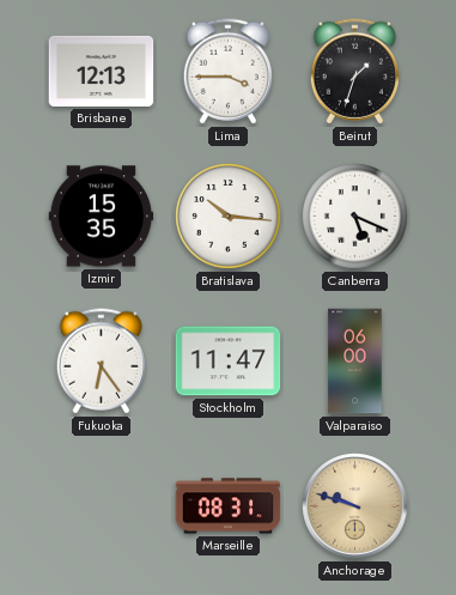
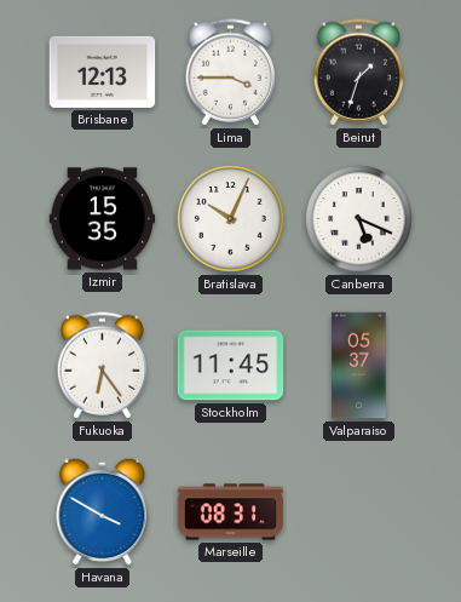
Bratislava: 10:16 -> 10:04
Stockholm: 11:47 -> 11:45
Valparaiso: 06:00 -> 05:37
Havana: none -> 3:50
Anchorage: 9:48 -> none
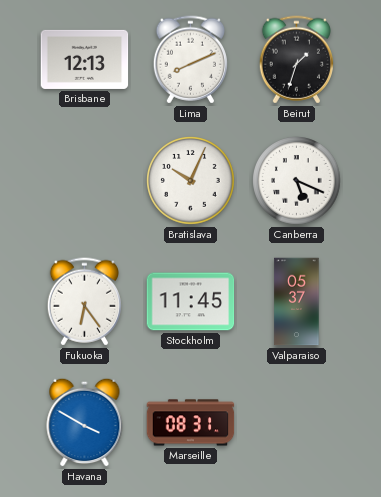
Lima: 3:45 -> 8:11
Izmir: 15:35 -> none
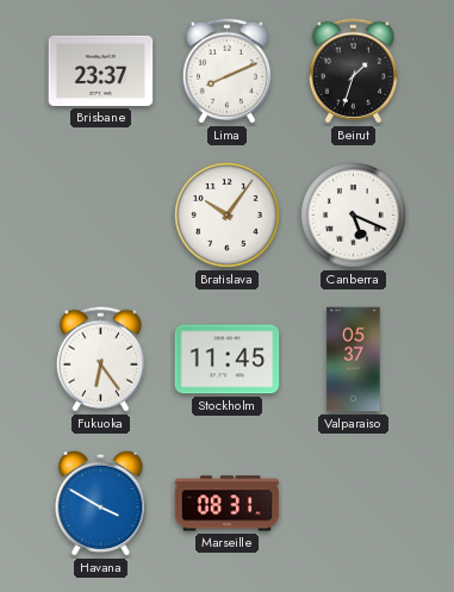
Brisbane: 12:13 -> 23:37
Bratislava: 10:04 -> 10:06
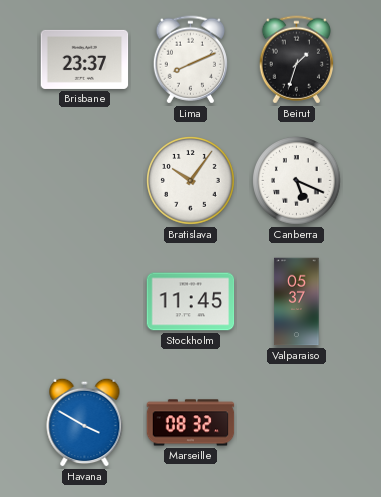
Fukuoka: 6:24 -> none
Marseille: 08:31 -> 08:32
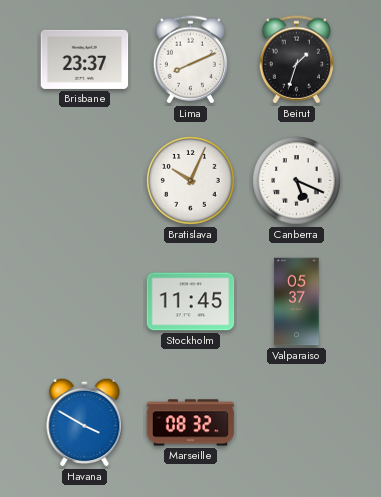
Bratislava: 10:06 -> 10:04
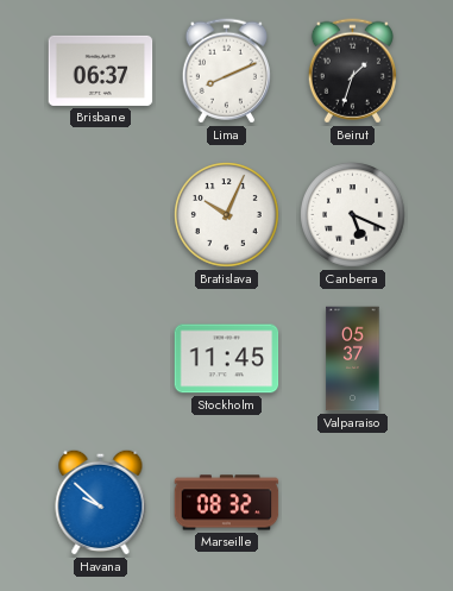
Brisbane: 23:37 -> 06:37
Havana: 3:50 -> 9:52
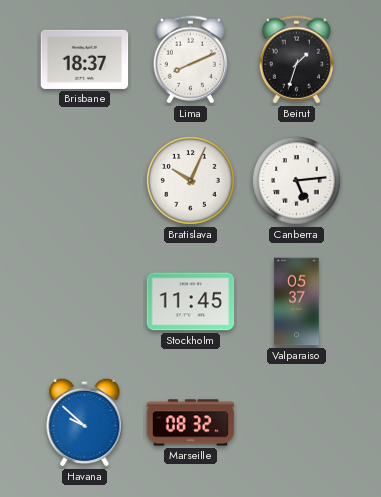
Brisbane: 06:37 -> 18:37
Canberra: 5:19 -> 5:14
